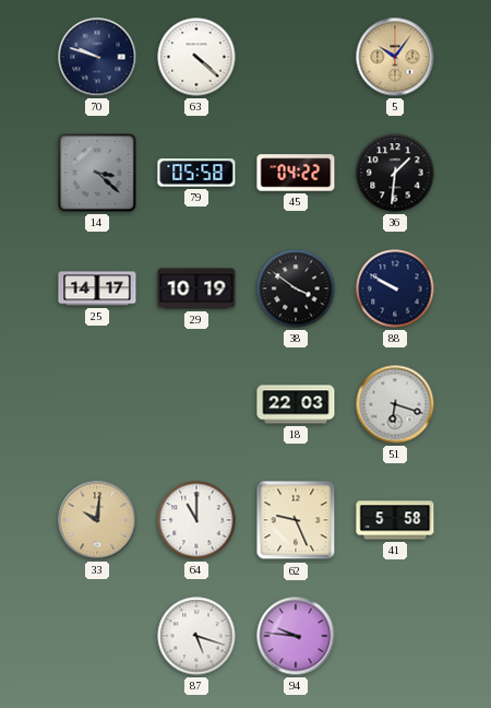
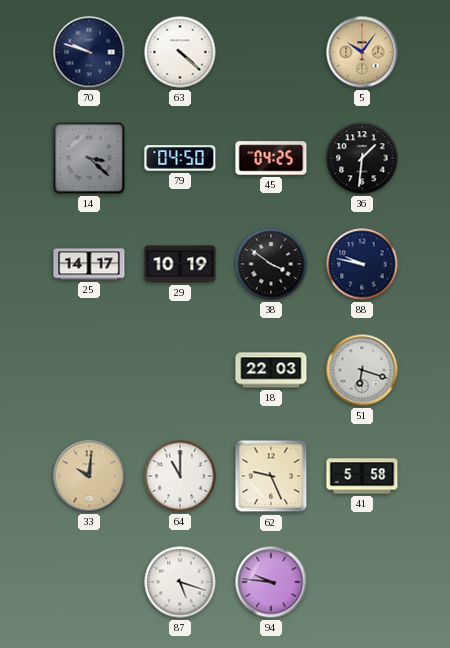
79: 05:58 -> 04:50
45: 04:22 -> 04:25
88: 9:50 -> 9:47
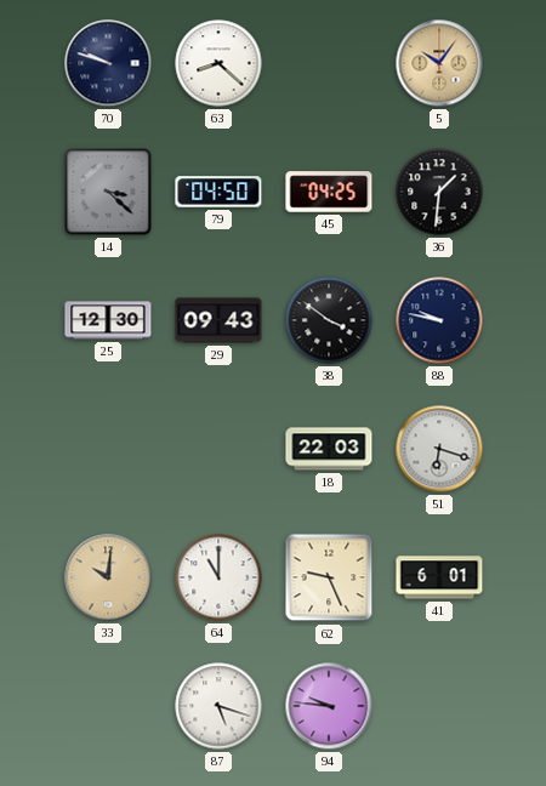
63: 4:22 -> 8:22
25: 14:17 -> 12:30
29: 10:19 -> 09:43
41: 5:58 -> 6:01
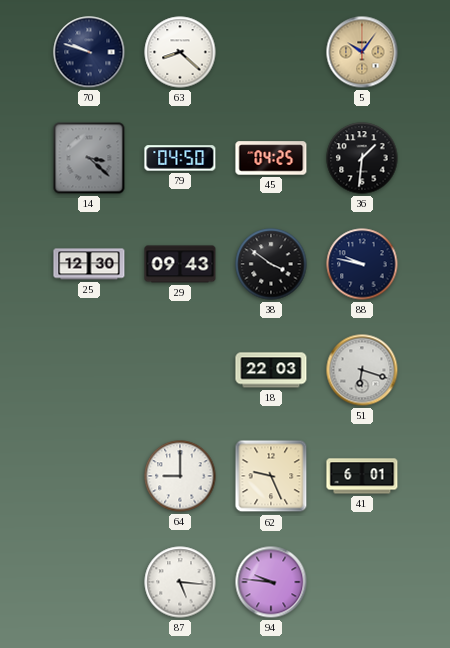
33: 10:01 -> none
64: 11:00 -> 9:00
87: 5:18 -> 5:16
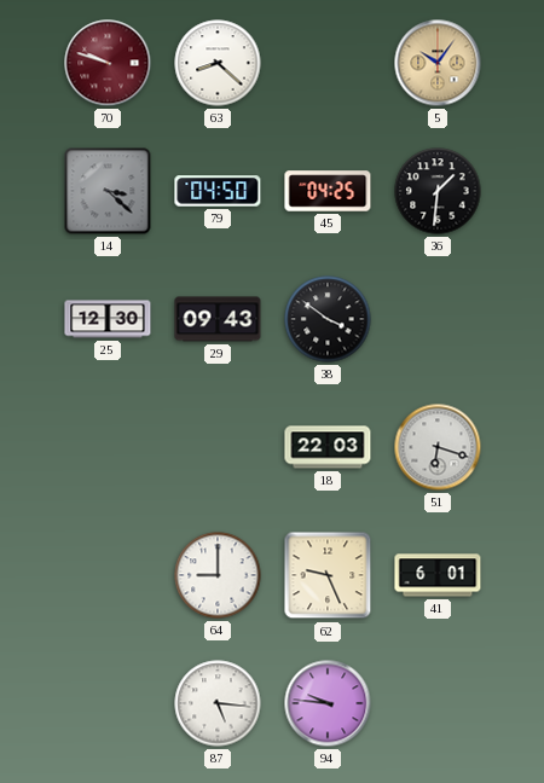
70 dial: navy -> burgundy
88: 9:47 -> none
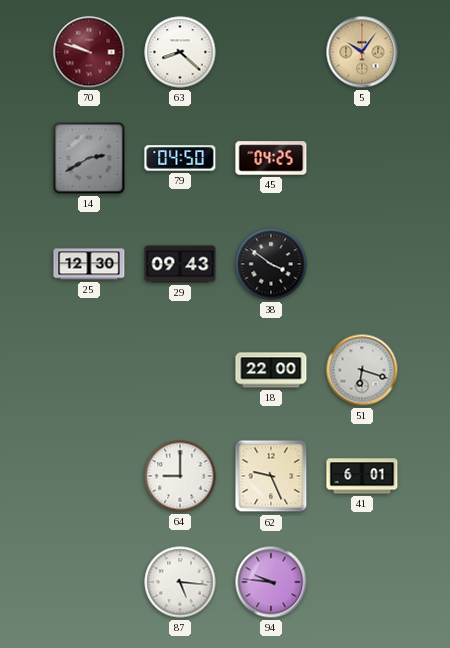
14: 3:22 -> 2:40
36: 1:31 -> none
18: 22:03 -> 22:00
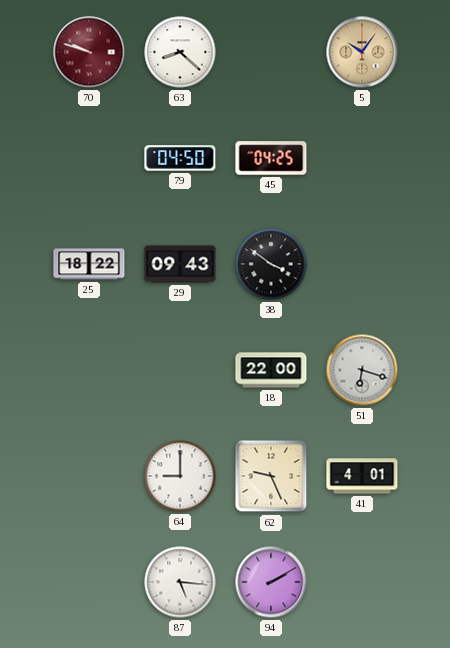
14: 2:40 -> none
25: 12:30 -> 18:22
41: 6:01 -> 4:01
94: 9:46 -> 2:10
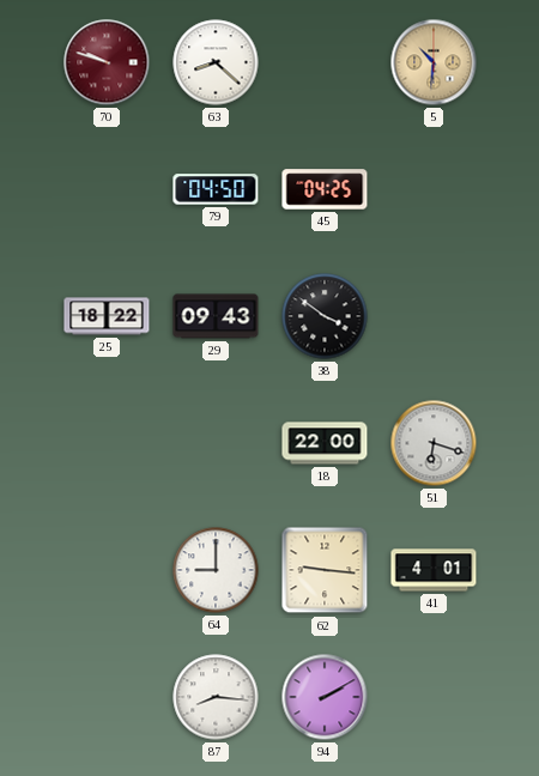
5: 10:06 -> 10:31
62: 9:26 -> 9:16
87: 5:16 -> 8:16
